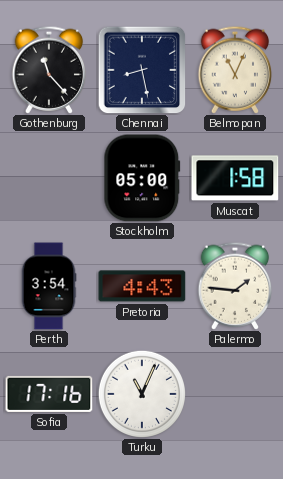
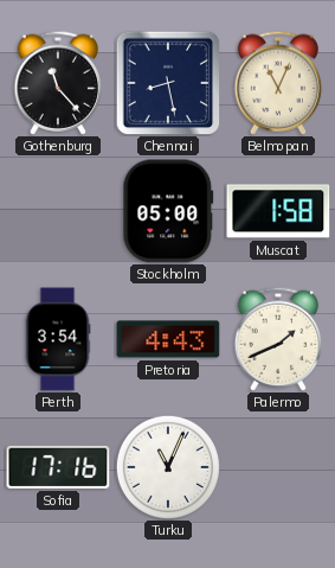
Palermo: 1:46 -> 1:41
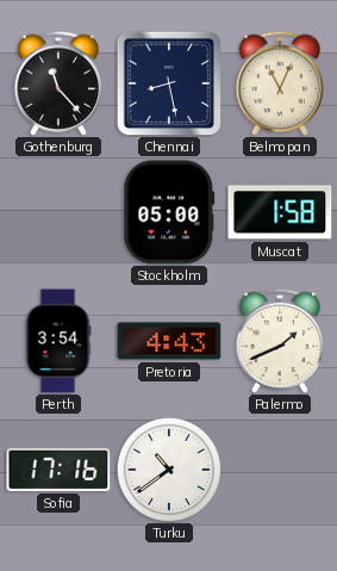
Turku: 11:04 -> 10:39
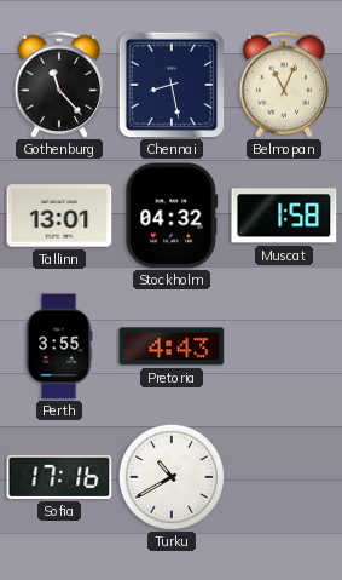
Tallinn: none -> 13:01
Stockholm: 05:00 -> 04:32
Perth: 3:54 -> 3:55
Palermo: 1:41 -> none
Turku: 10:39 -> 10:40
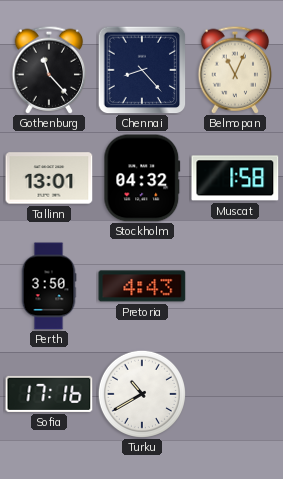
Chennai: 8:28 -> 8:23
Perth: 3:55 -> 3:50
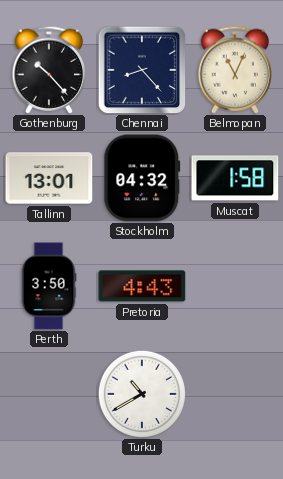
Gothenburg: 11:23 -> 10:23
Sofia: 17:16 -> none
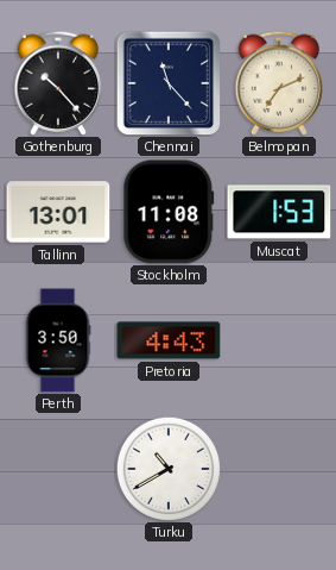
Chennai: 8:23 -> 11:23
Belmopan: 11:04 -> 7:11
Stockholm: 04:32 -> 11:08
Muscat: 1:58 -> 1:53
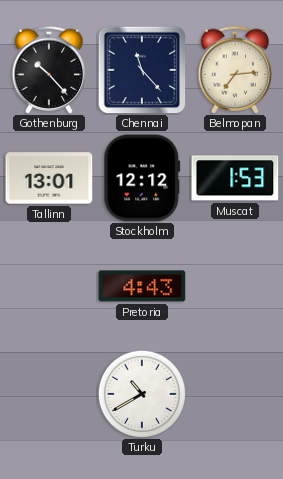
Belmopan: 7:11 -> 7:14
Stockholm: 11:08 -> 12:12
Perth: 3:50 -> none
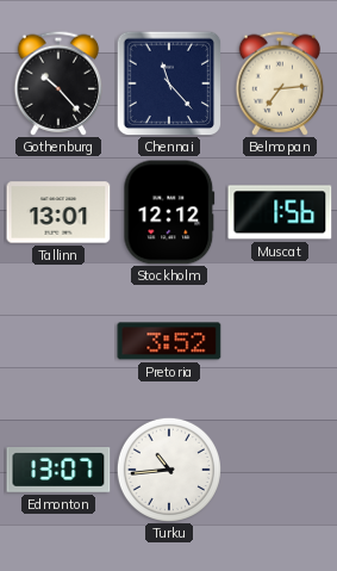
Muscat: 1:53 -> 1:56
Pretoria: 4:43 -> 3:52
Edmonton: none -> 13:07
Turku: 10:40 -> 10:44
